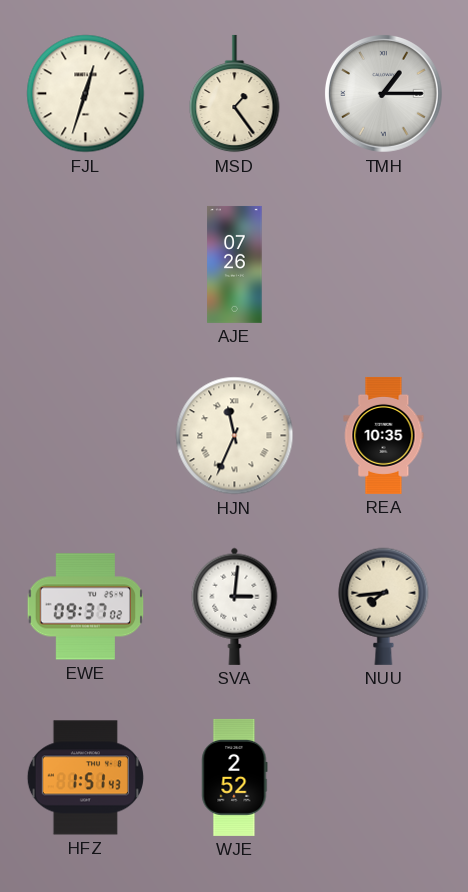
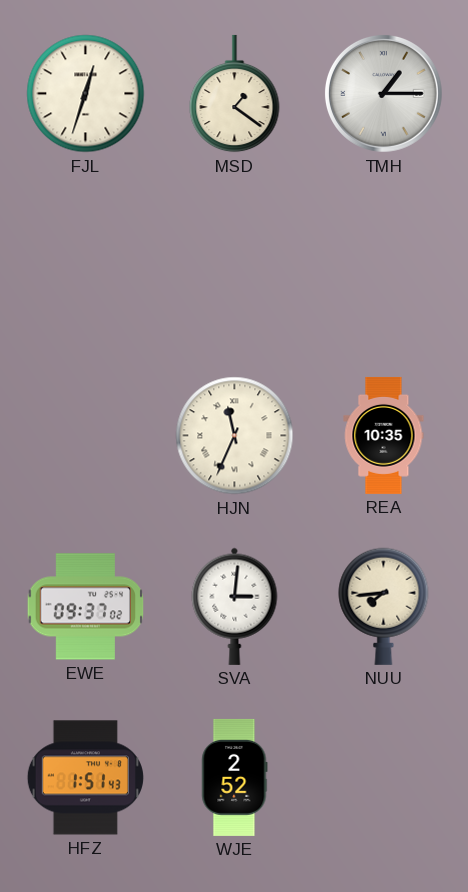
MSD: 1:24 -> 1:21
AJE: 07:26 -> none
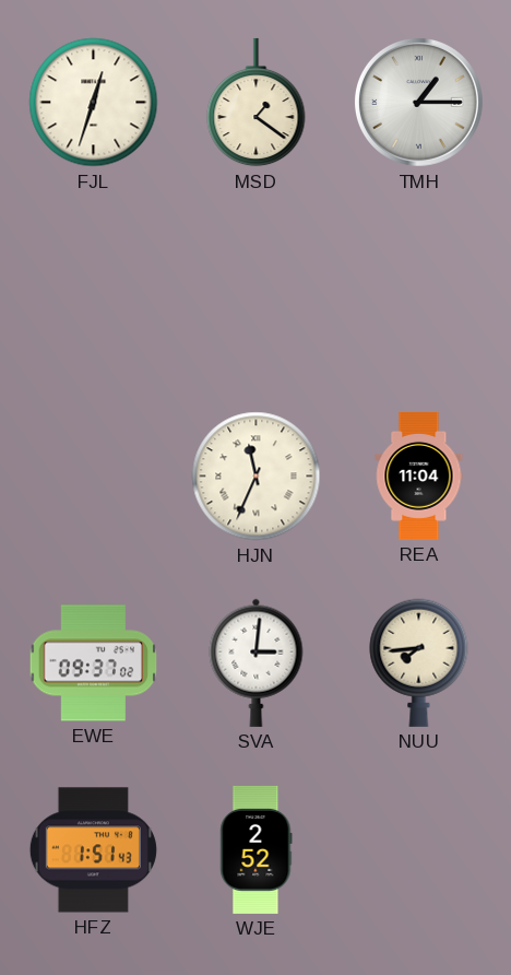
REA: 10:35 -> 11:04
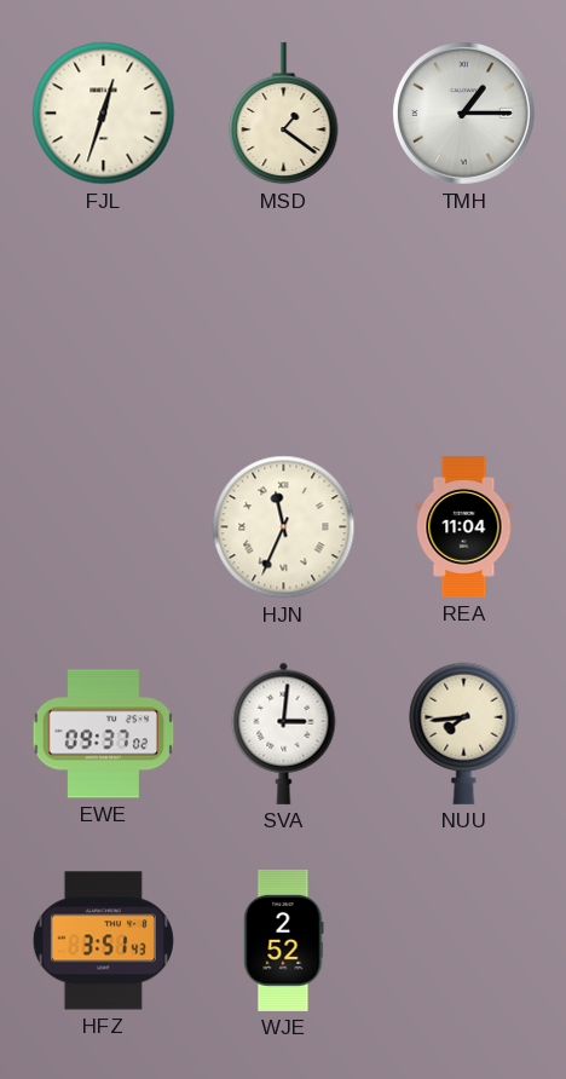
HFZ: 1:51 -> 3:51
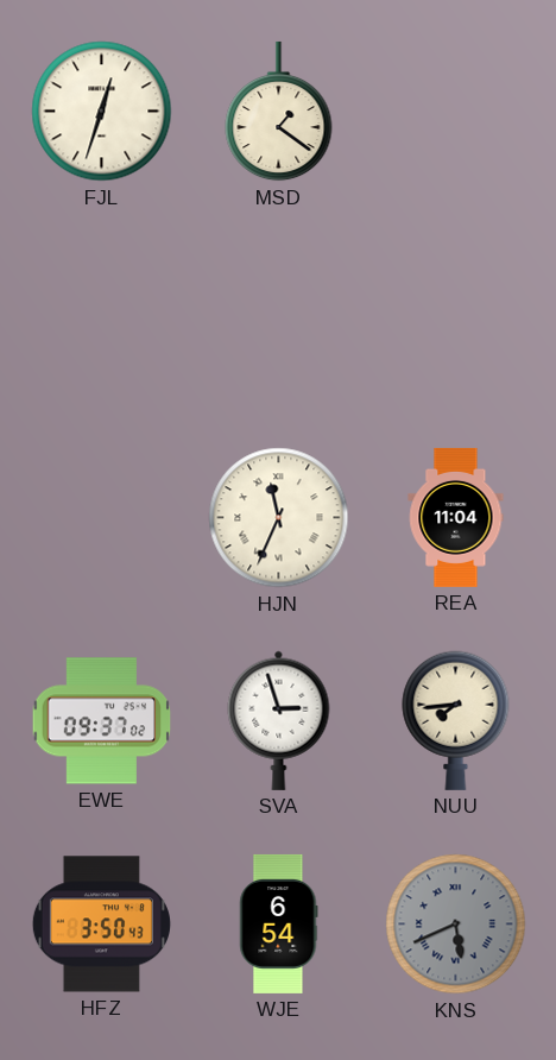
TMH: 1:15 -> none
SVA: 3:01 -> 2:57
HFZ: 3:51 -> 3:50
WJE: 2:52 -> 6:54
KNS: none -> 5:41
